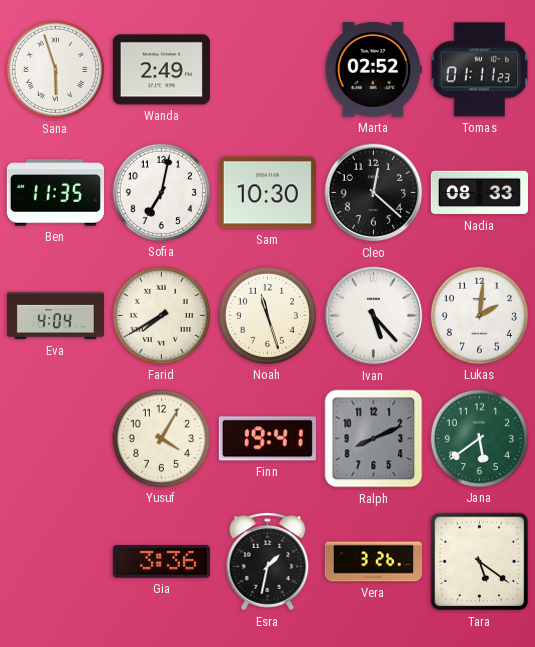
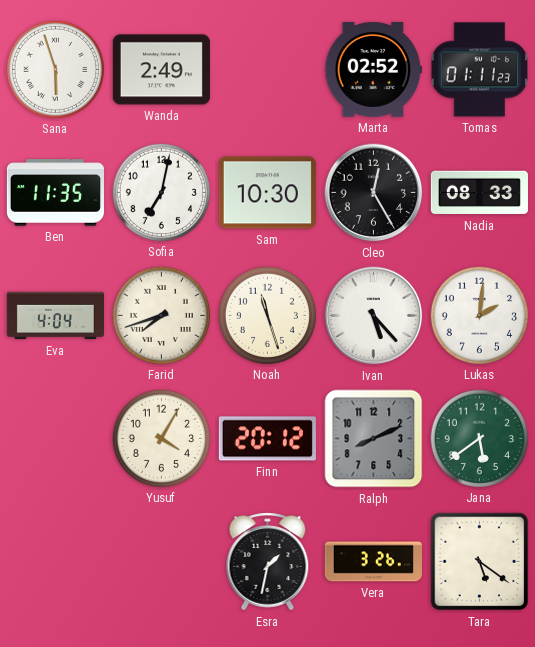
Cleo: 12:22 -> 12:25
Farid: 7:40 -> 7:42
Finn: 19:41 -> 20:12
Gia: 3:36 -> none
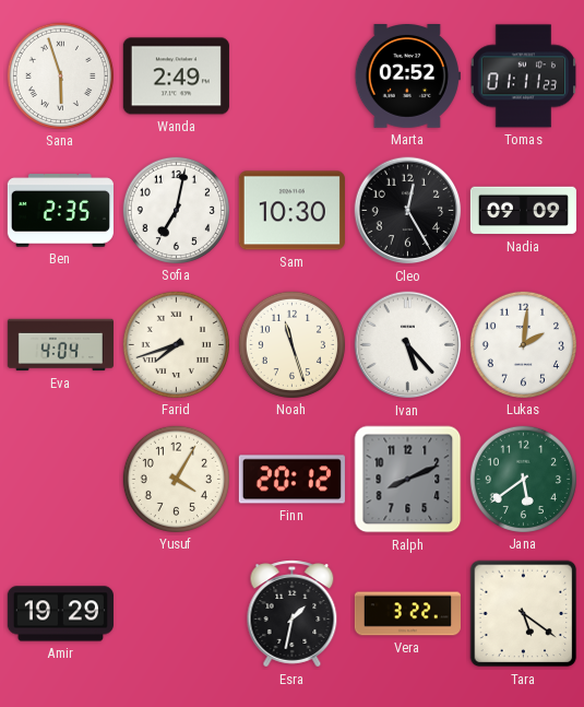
Ben: 11:35 -> 2:35
Nadia: 08:33 -> 09:09
Amir: none -> 19:29
Vera: 3:26 -> 3:22
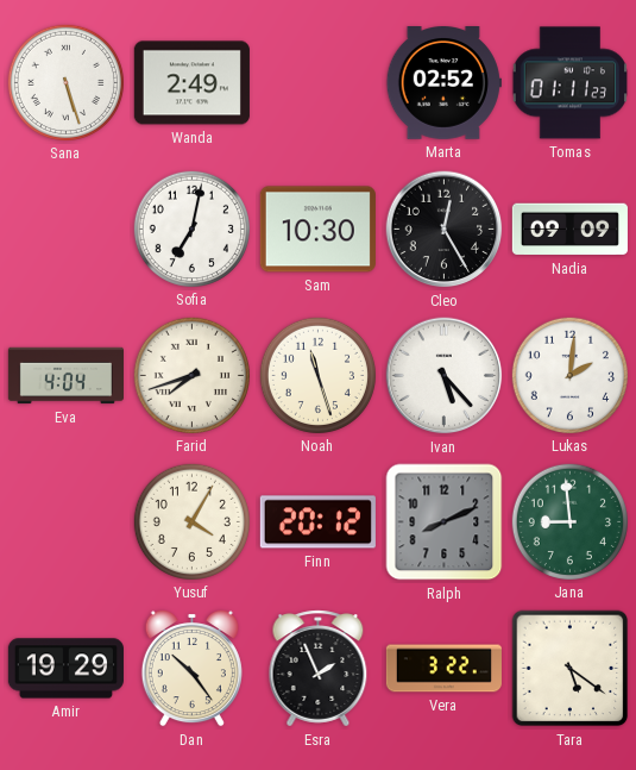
Sana: 5:57 -> 5:27
Ben: 2:35 -> none
Jana: 5:39 -> 8:59
Dan: none -> 10:24
Esra: 1:32 -> 1:56
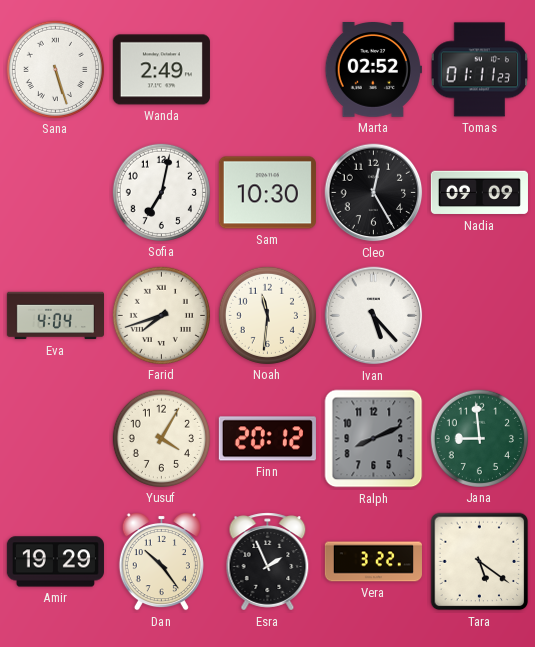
Noah: 11:27 -> 11:31
Lukas: 2:01 -> none
